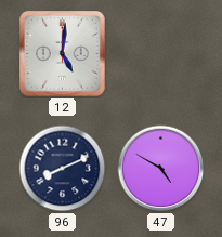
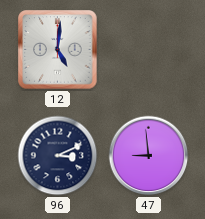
96: 8:11 -> 3:11
47: 4:50 -> 8:59
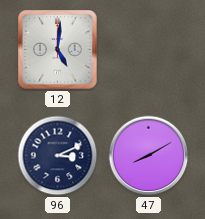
47: 8:59 -> 8:10
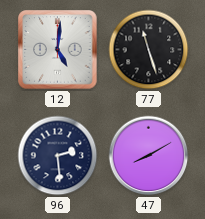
77: none -> 11:27
96: 3:11 -> 2:29
